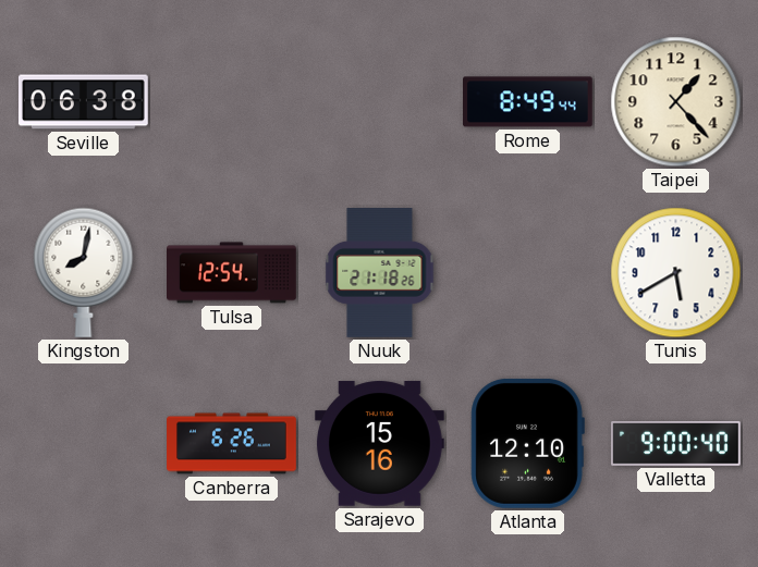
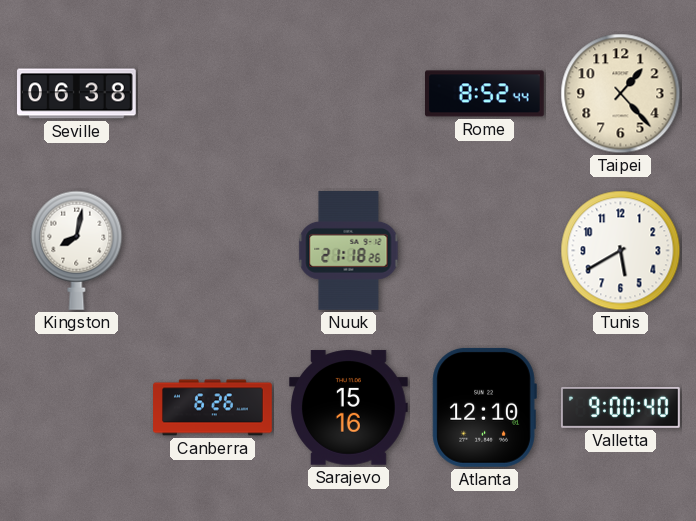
Rome: 8:49 -> 8:52
Tulsa: 12:54 -> none
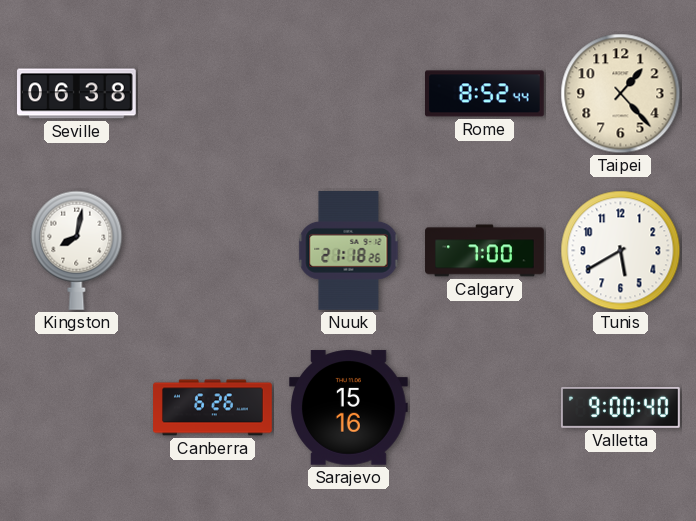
Calgary: none -> 7:00
Atlanta: 12:10 -> none
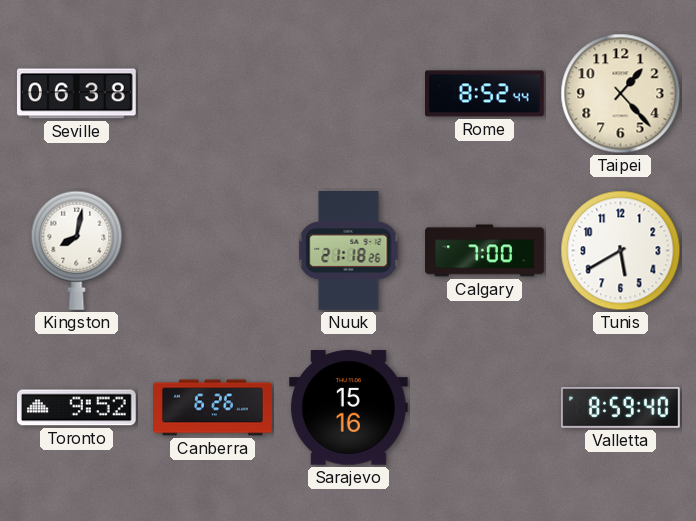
Toronto: none -> 9:52
Valletta: 9:00 -> 8:59
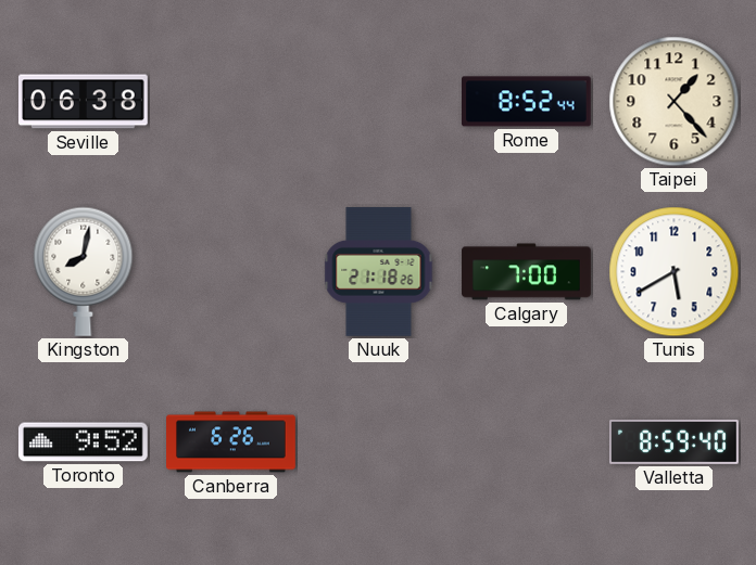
Sarajevo: 15:16 -> none
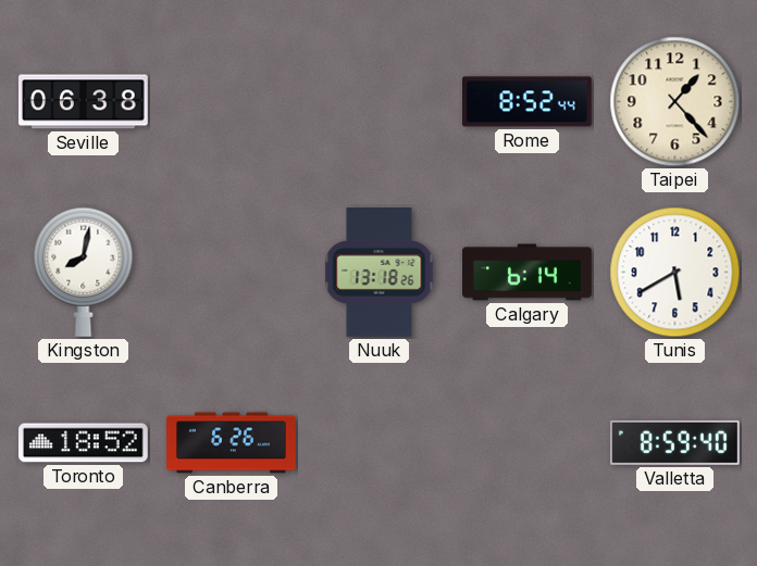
Nuuk: 21:18 -> 13:18
Calgary: 7:00 -> 6:14
Toronto: 9:52 -> 18:52
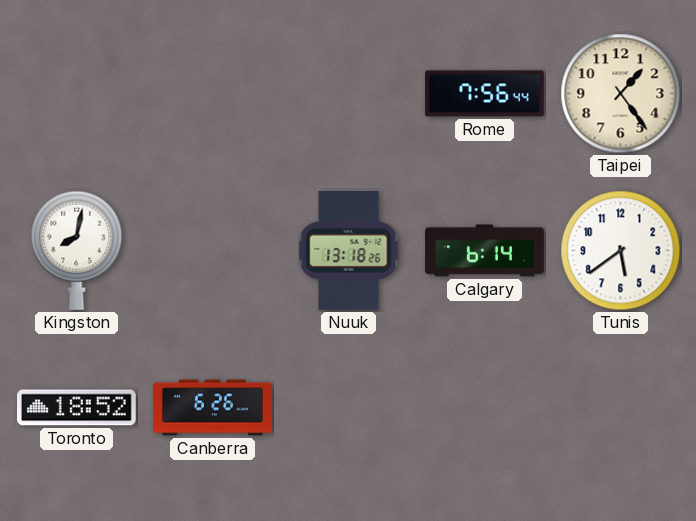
Seville: 06:38 -> none
Rome: 8:52 -> 7:56
Taipei: 1:23 -> 1:24
Tunis: 5:40 -> 5:39
Valletta: 8:59 -> none
